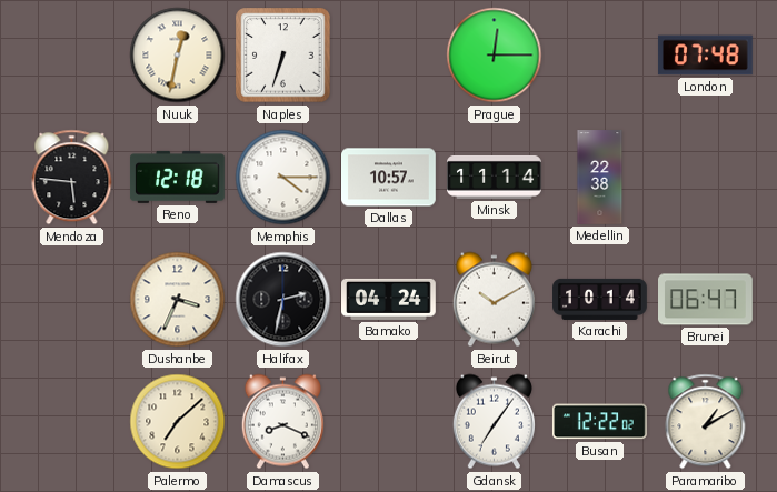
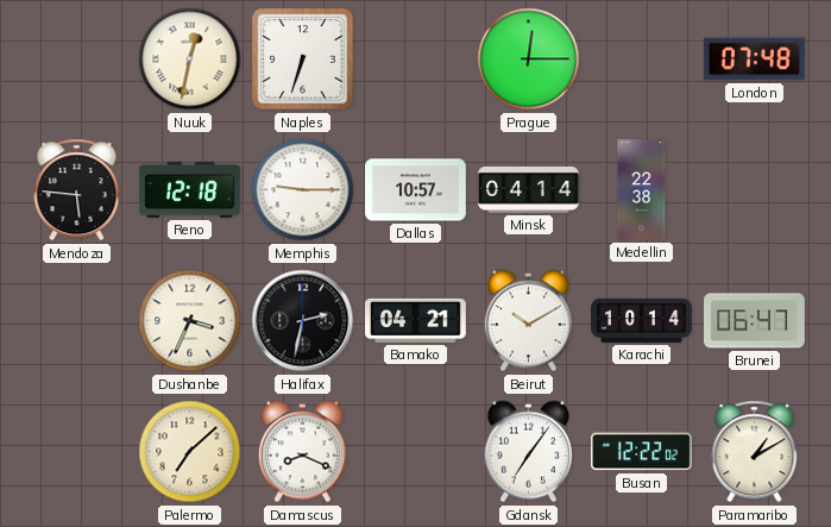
Memphis: 4:15 -> 9:15
Minsk: 11:14 -> 04:14
Bamako: 04:24 -> 04:21
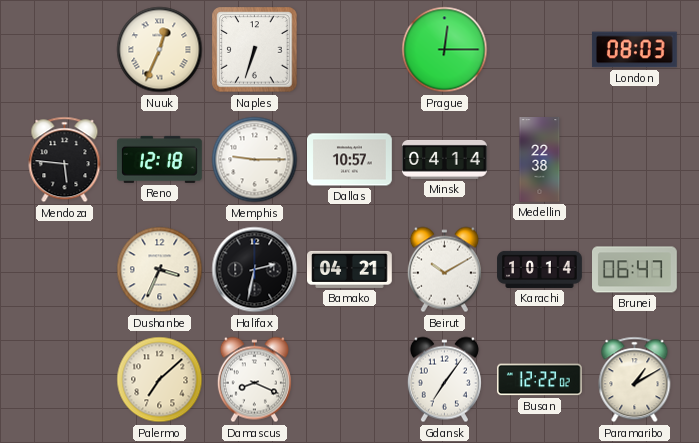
Nuuk: 12:32 -> 12:34
London: 07:48 -> 08:03
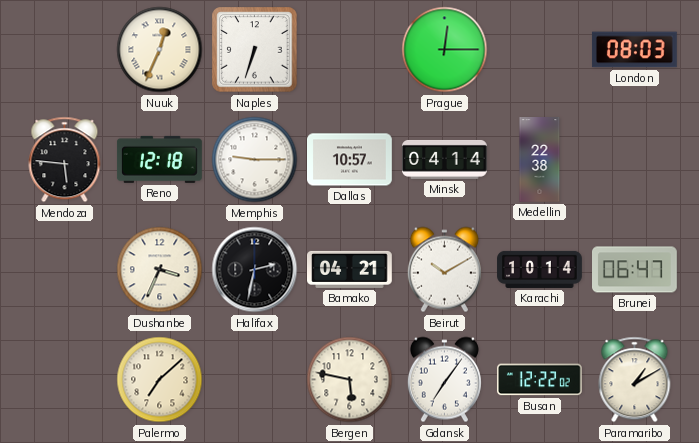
Damascus: 8:19 -> none
Bergen: none -> 5:47
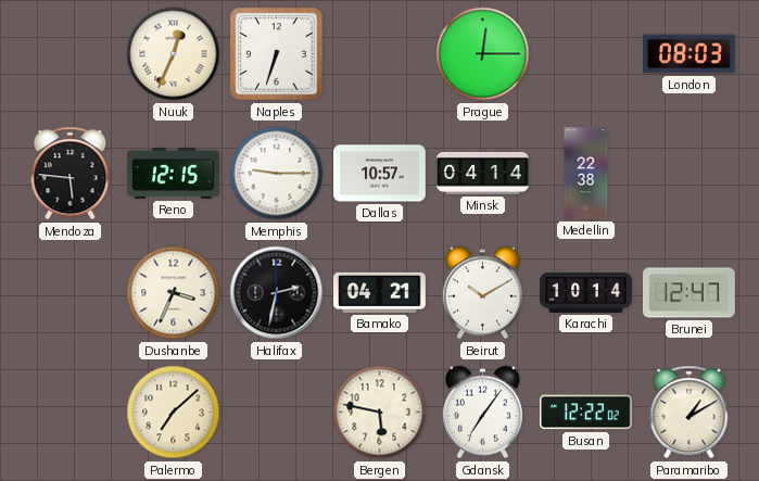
Reno: 12:18 -> 12:15
Brunei: 06:47 -> 12:47
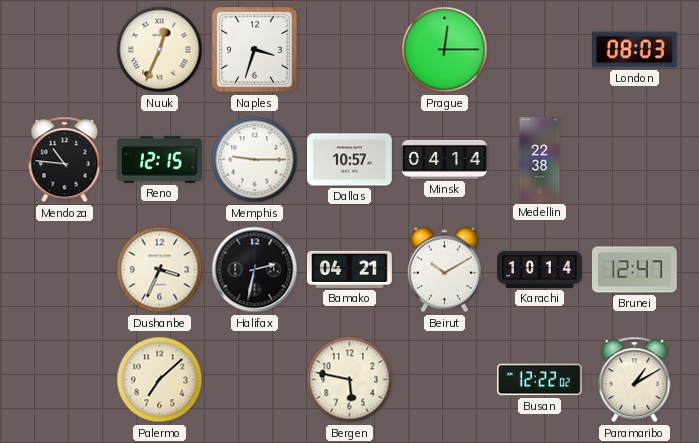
Naples: 6:33 -> 3:33
Mendoza: 5:46 -> 10:46
Gdansk: 7:06 -> none
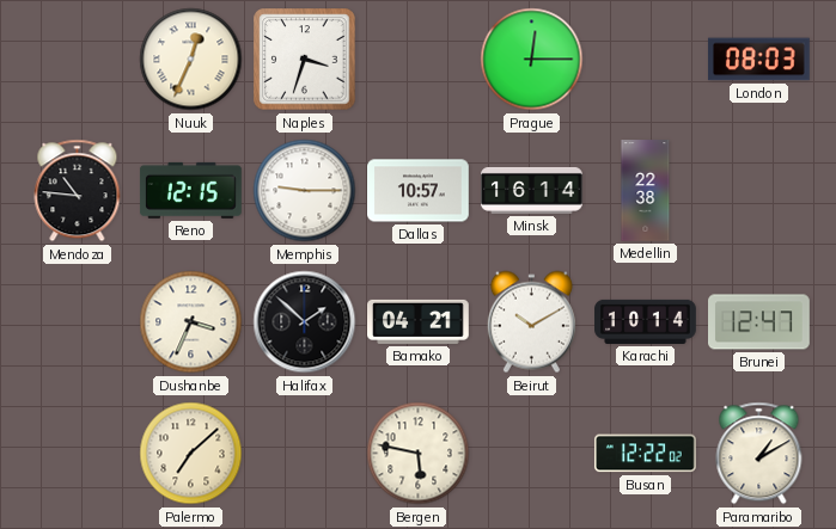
Minsk: 04:14 -> 16:14
Halifax: 2:32 -> 1:52
